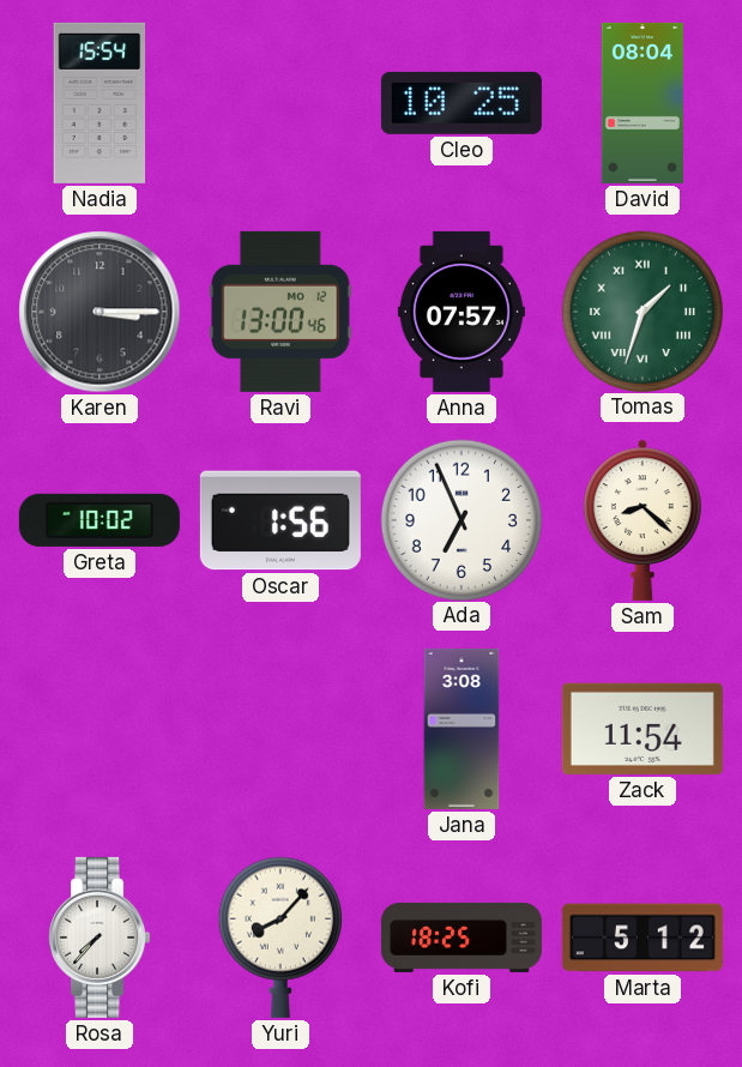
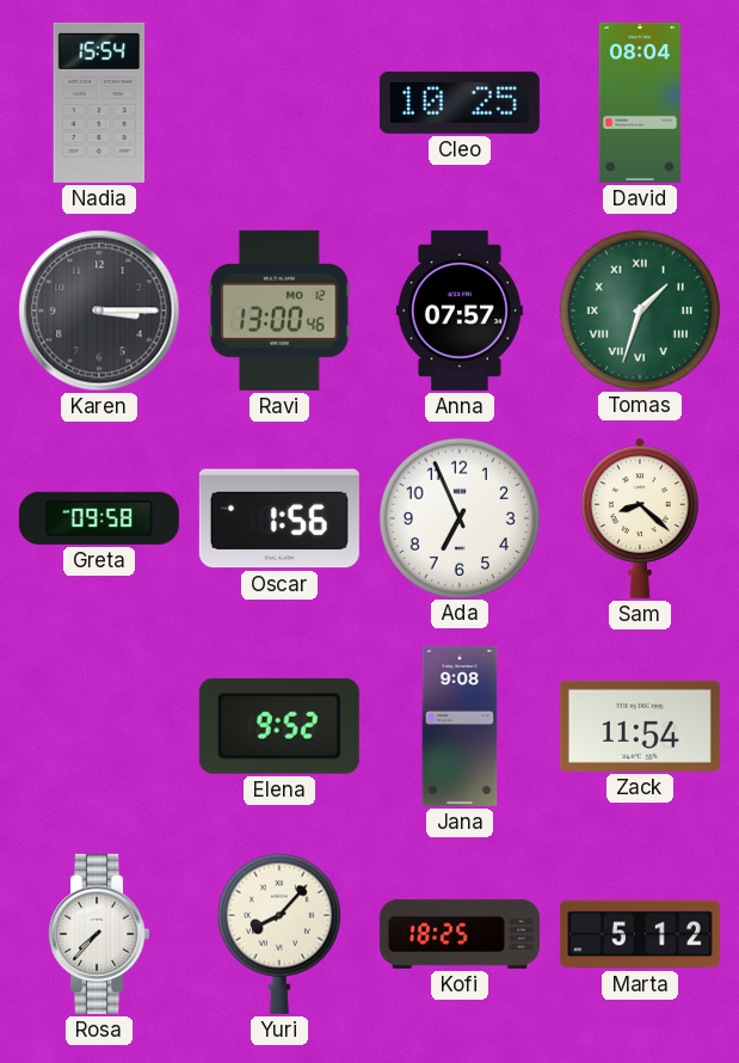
Greta: 10:02 -> 09:58
Elena: none -> 9:52
Jana: 3:08 -> 9:08
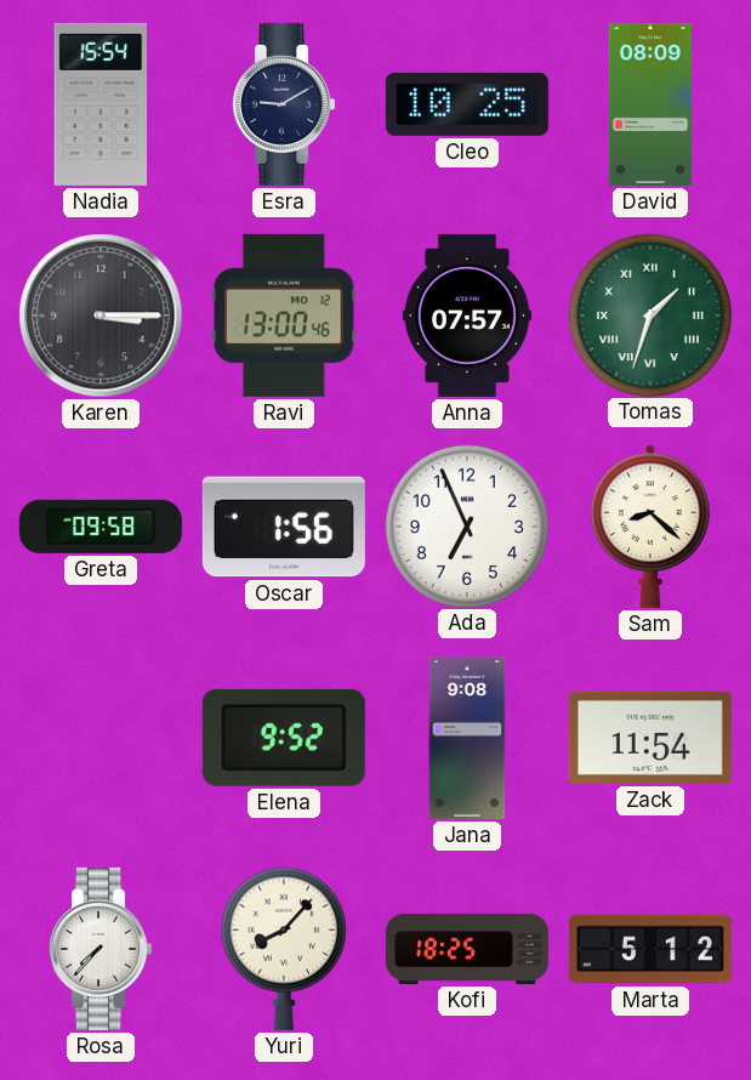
Esra: none -> 9:10
David: 08:04 -> 08:09
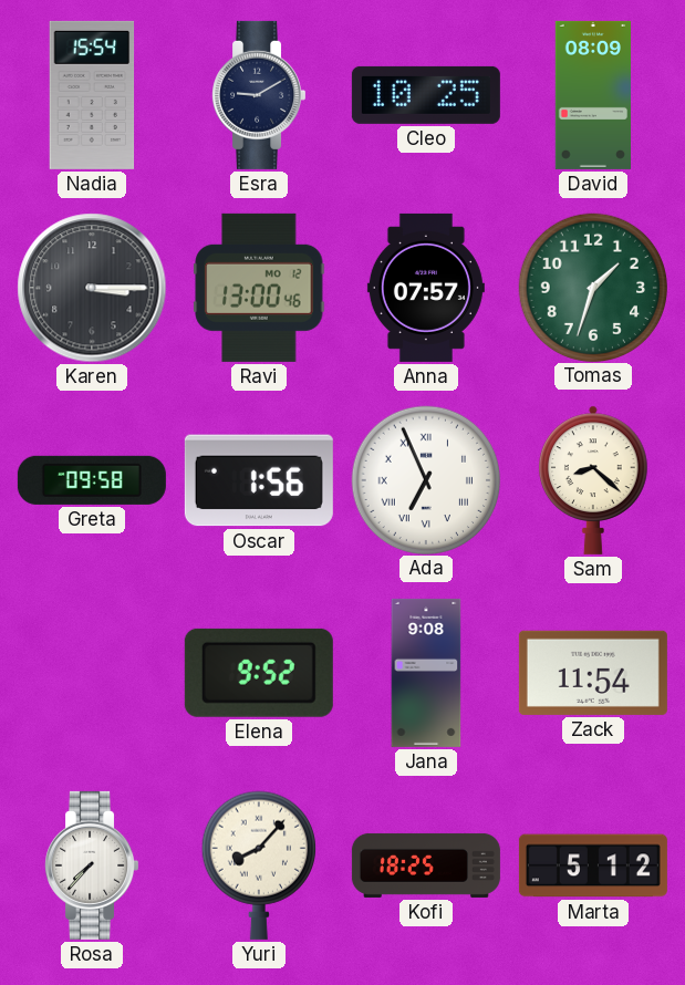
Tomas numerals: Roman -> Arabic
Ada numerals: Arabic -> Roman
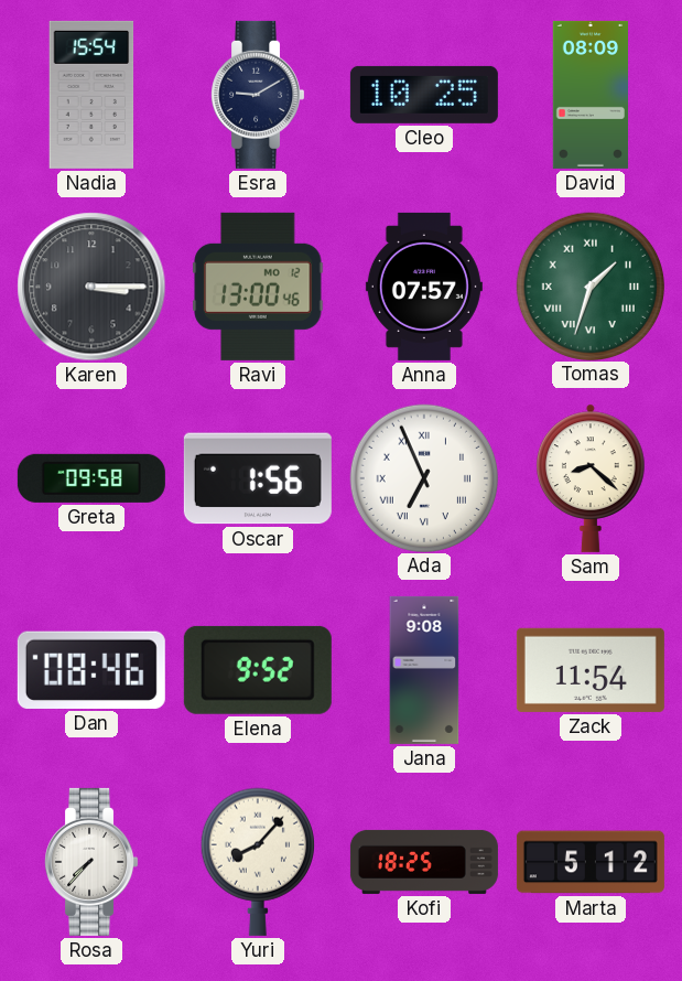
Tomas numerals: Arabic -> Roman
Dan: none -> 08:46
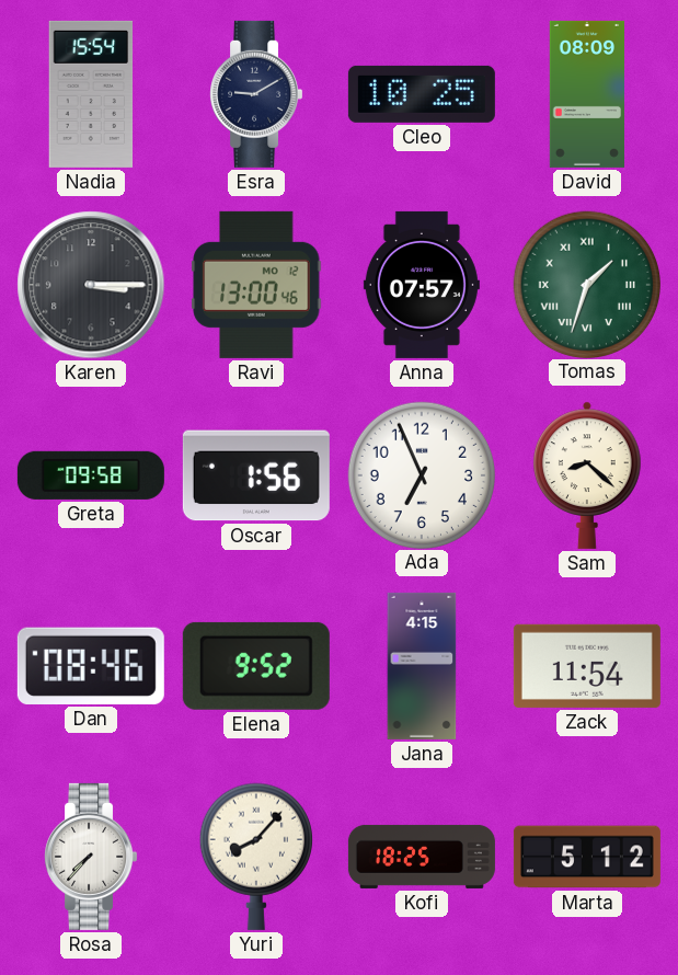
Ada numerals: Roman -> Arabic
Jana: 9:08 -> 4:15
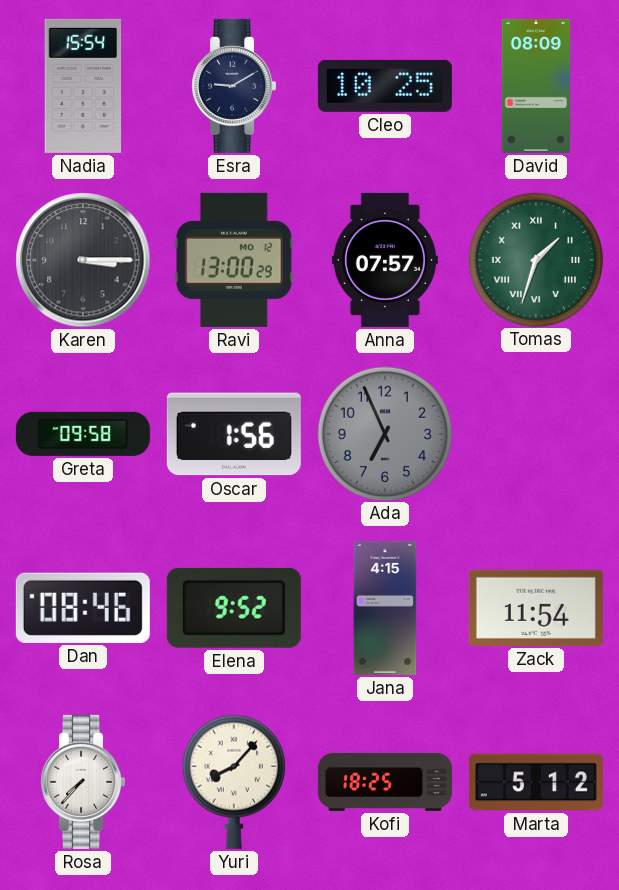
Ravi: 13:00:46 -> 13:00:29
Ada dial: white -> grey
Sam: 8:22 -> none
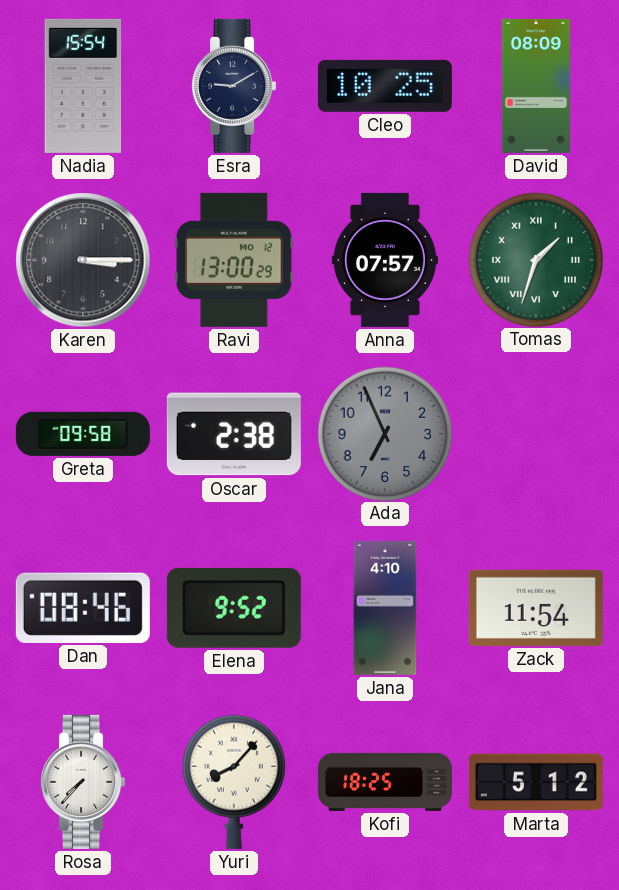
Oscar: 1:56 -> 2:38
Jana: 4:15 -> 4:10
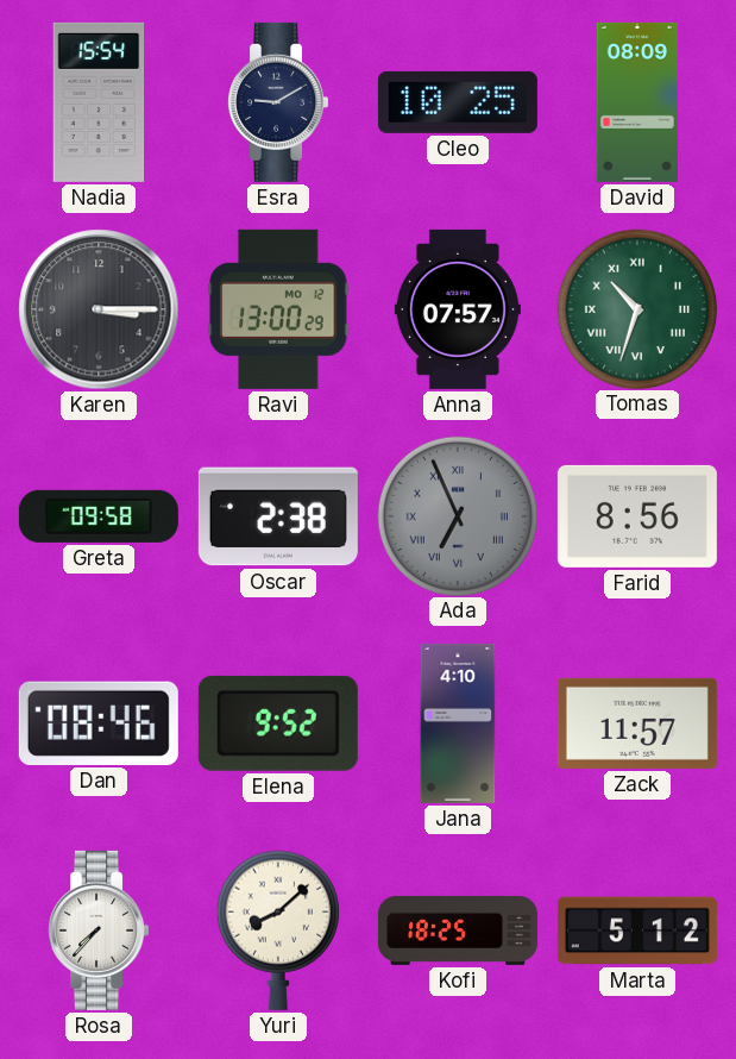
Tomas: 1:33 -> 10:33
Ada numerals: Arabic -> Roman
Farid: none -> 8:56
Zack: 11:54 -> 11:57
Yuri: 8:07 -> 8:08
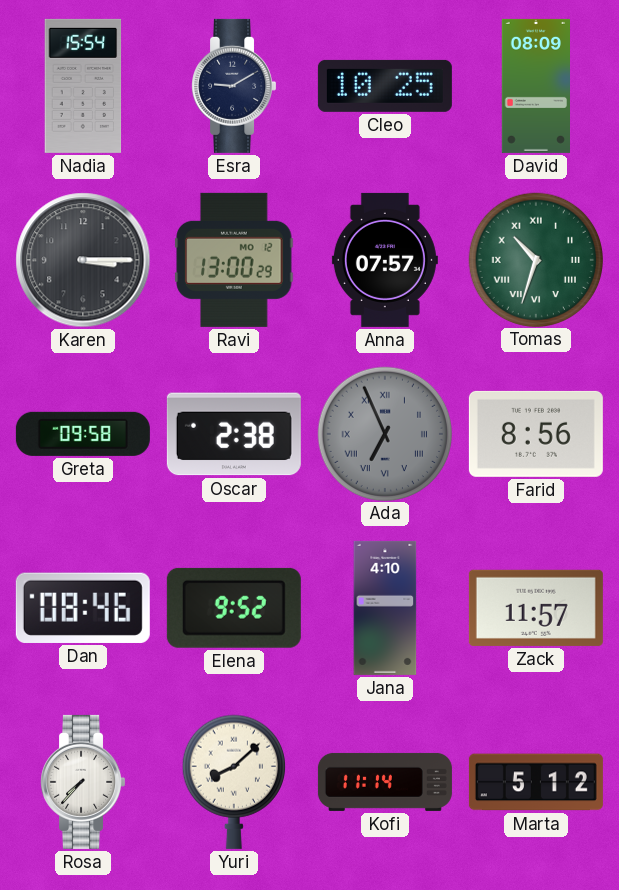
Kofi: 18:25 -> 11:14
